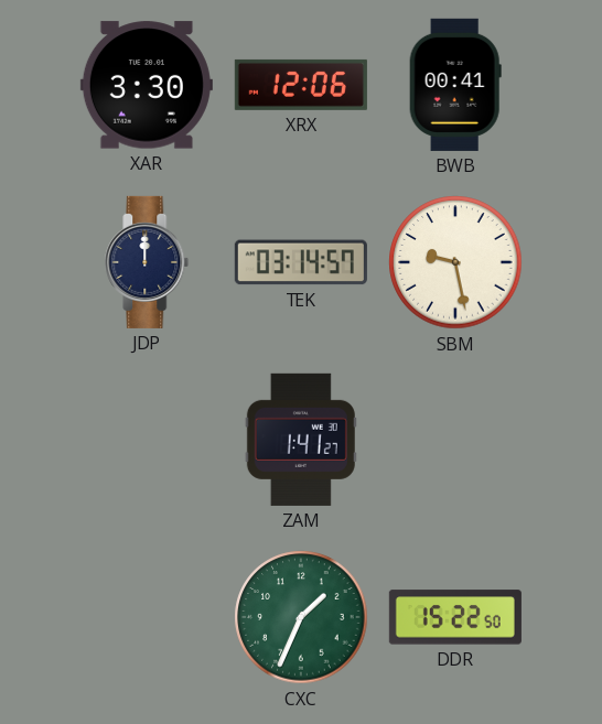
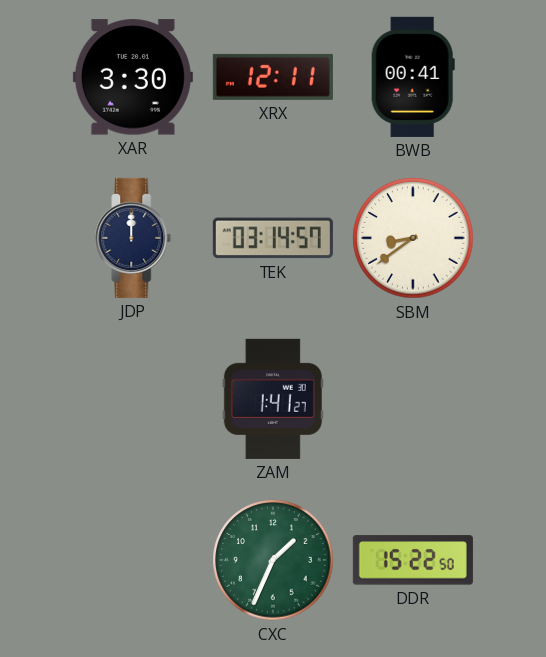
XRX: 12:06 -> 12:11
SBM: 9:28 -> 8:39
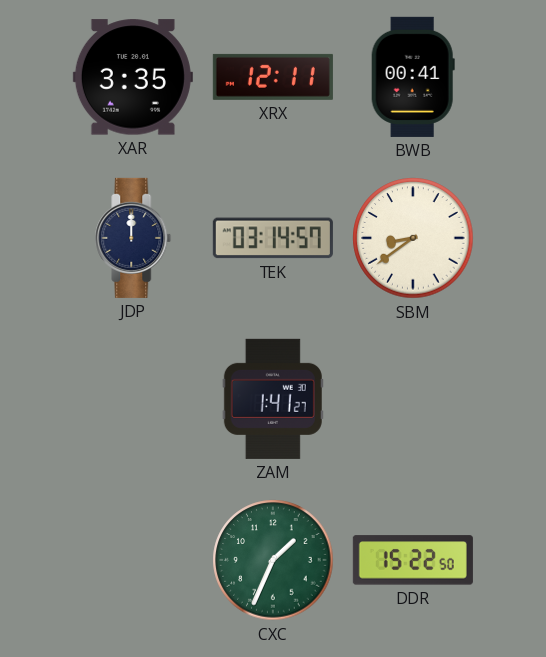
XAR: 3:30 -> 3:35
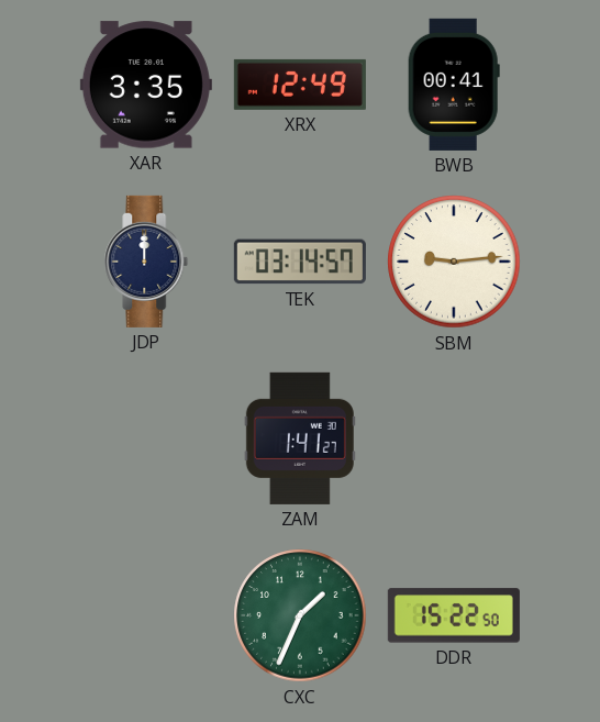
XRX: 12:11 -> 12:49
SBM: 8:39 -> 9:14
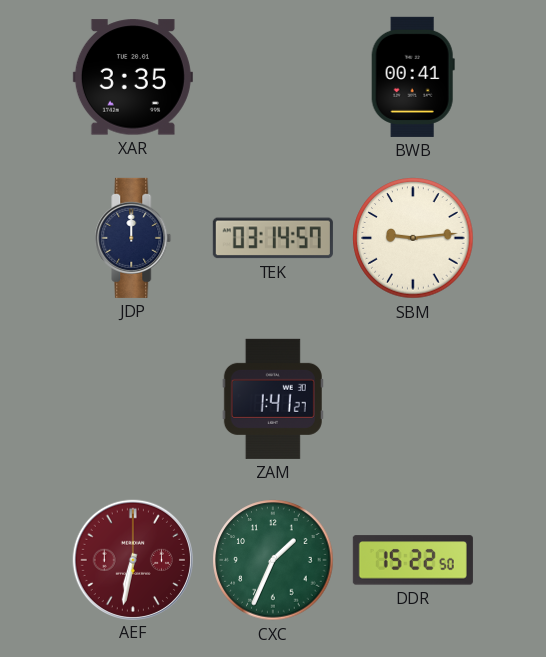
XRX: 12:49 -> none
AEF: none -> 6:32
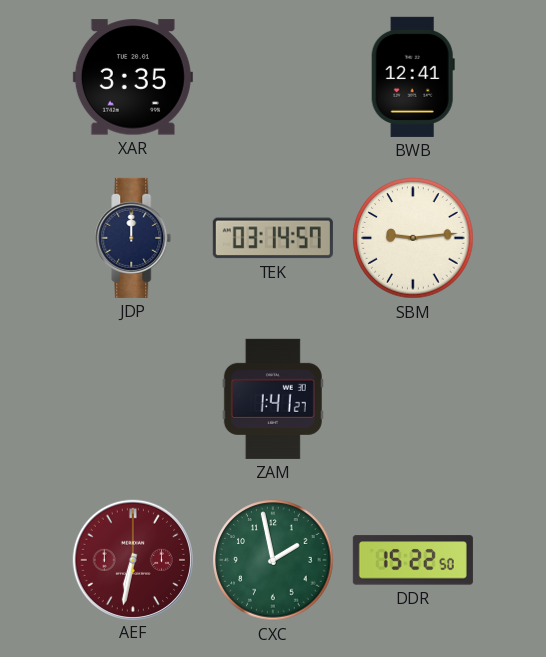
BWB: 00:41 -> 12:41
CXC: 1:34 -> 1:58
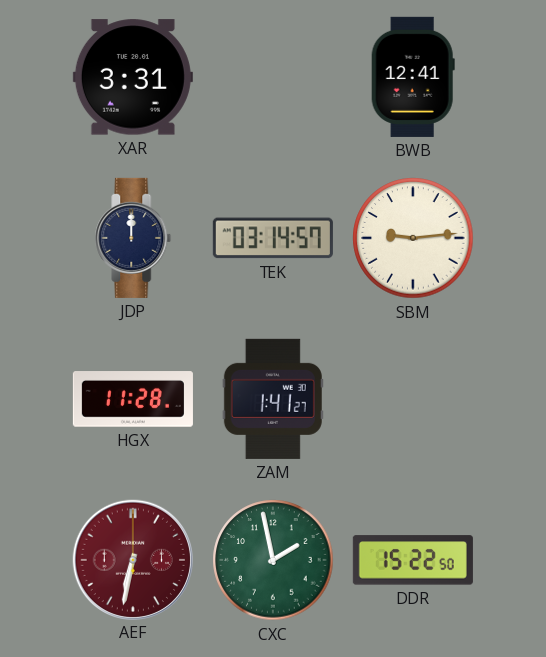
XAR: 3:35 -> 3:31
HGX: none -> 11:28
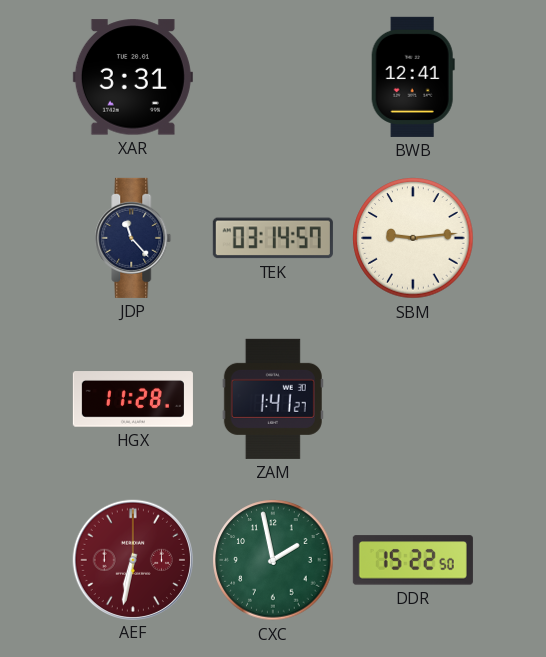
JDP: 12:00 -> 11:23
